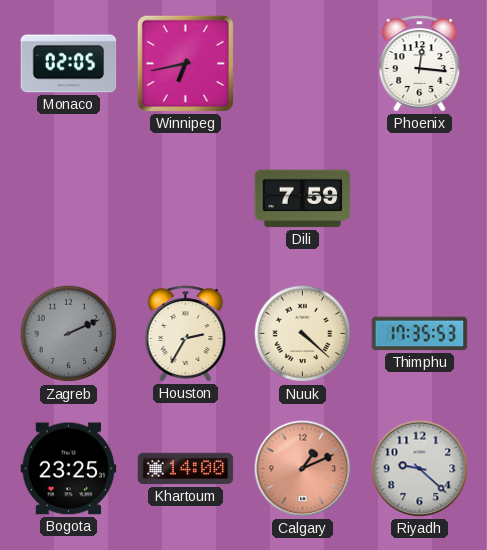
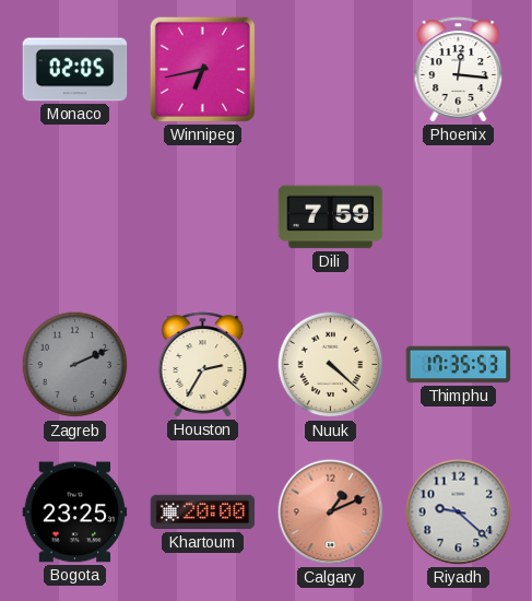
Khartoum: 14:00 -> 20:00
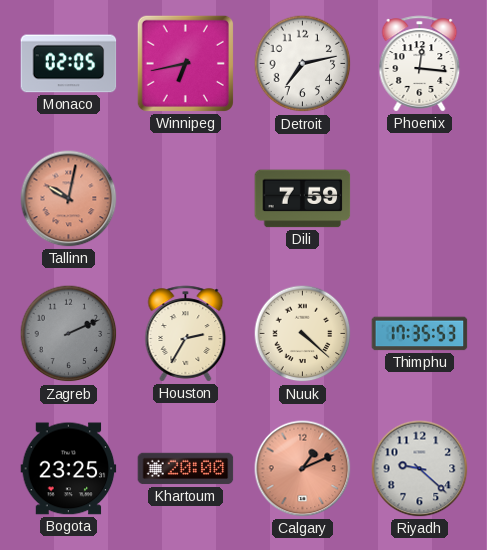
Detroit: none -> 7:13
Tallinn: none -> 10:02
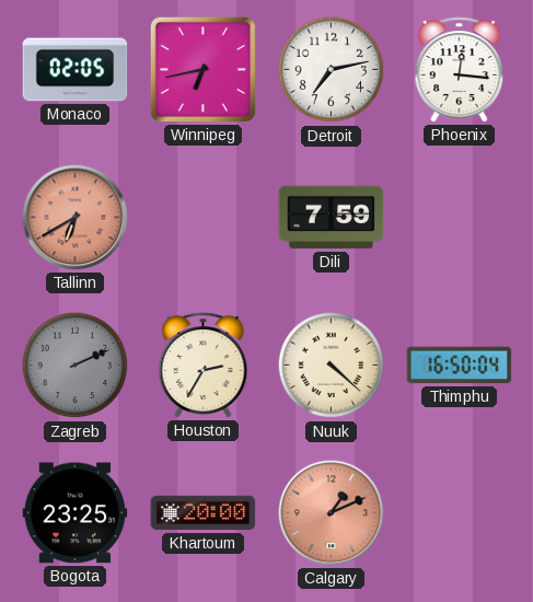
Tallinn: 10:02 -> 6:40
Thimphu: 17:35 -> 16:50
Riyadh: 9:22 -> none
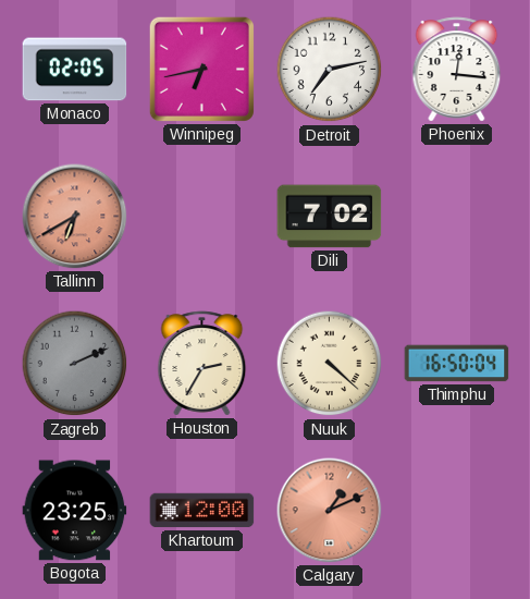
Dili: 7:59 -> 7:02
Khartoum: 20:00 -> 12:00
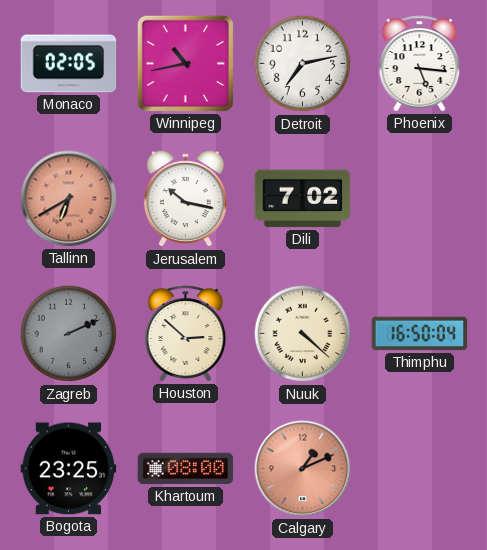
Winnipeg: 6:43 -> 10:43
Phoenix: 12:16 -> 5:16
Jerusalem: none -> 10:17
Houston: 2:35 -> 2:52
Khartoum: 12:00 -> 08:00
